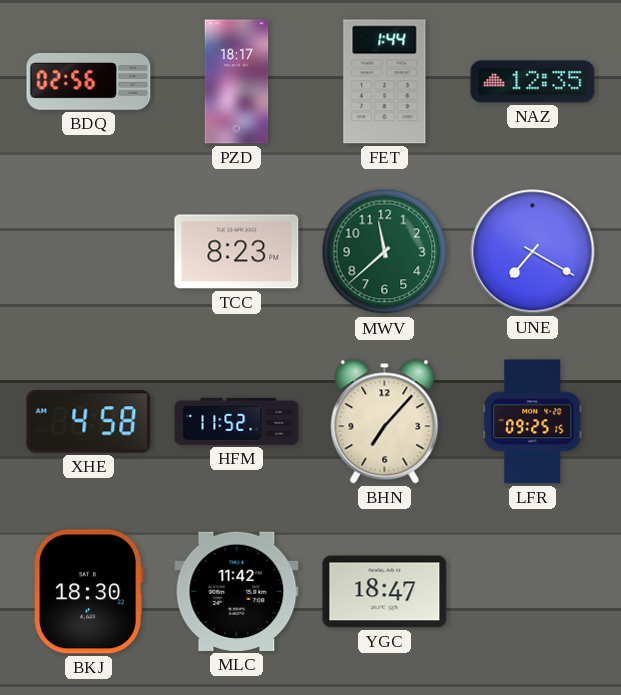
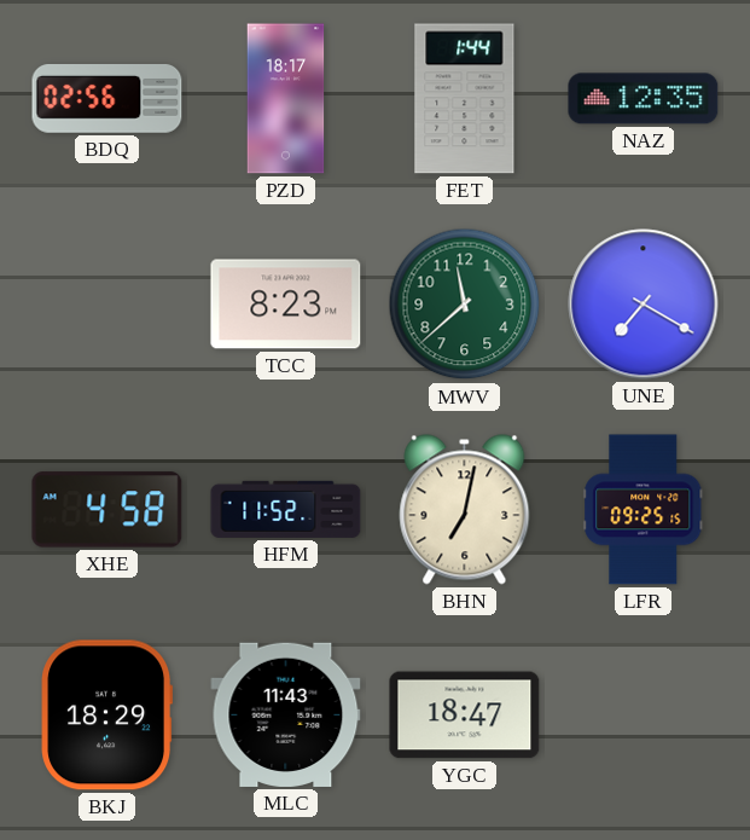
BHN: 7:07 -> 7:02
BKJ: 18:30 -> 18:29
MLC: 11:42 -> 11:43
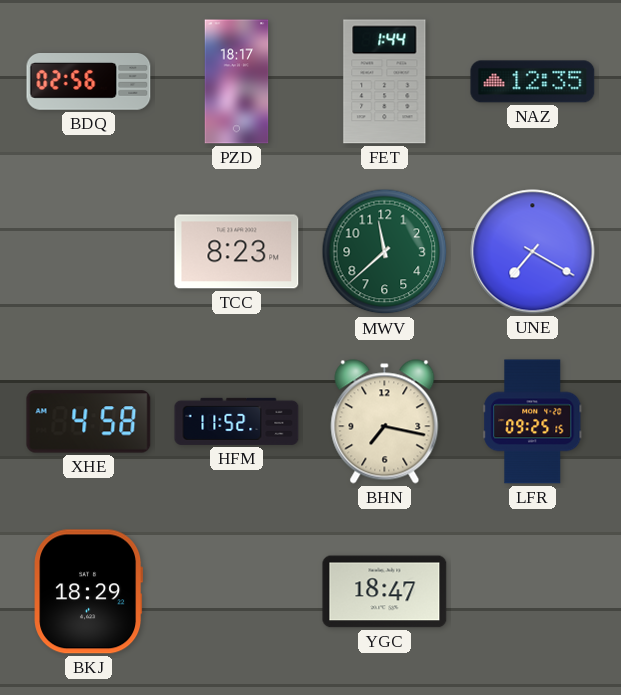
BHN: 7:02 -> 7:17
MLC: 11:43 -> none
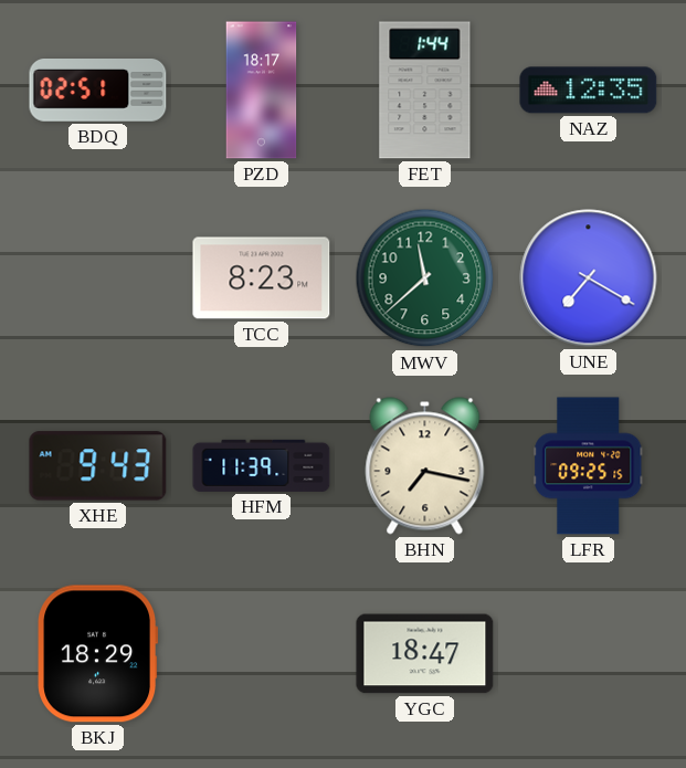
BDQ: 02:56 -> 02:51
XHE: 4:58 -> 9:43
HFM: 11:52 -> 11:39
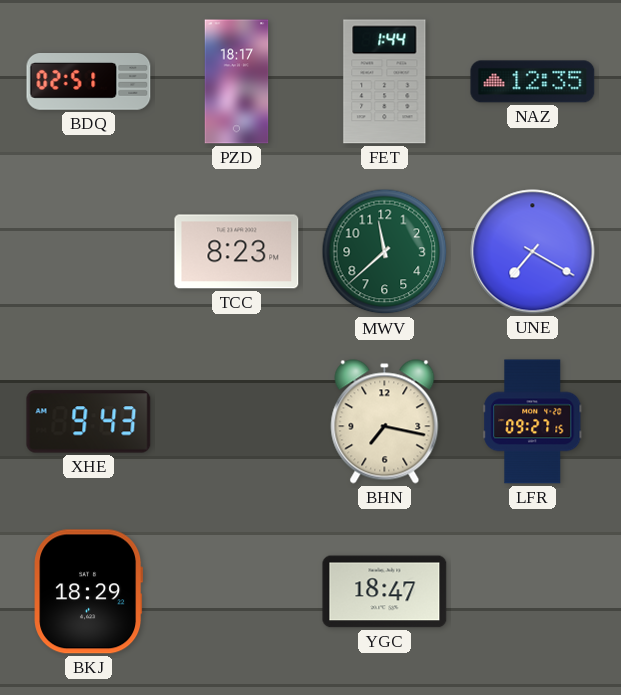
HFM: 11:39 -> none
LFR: 09:25 -> 09:27
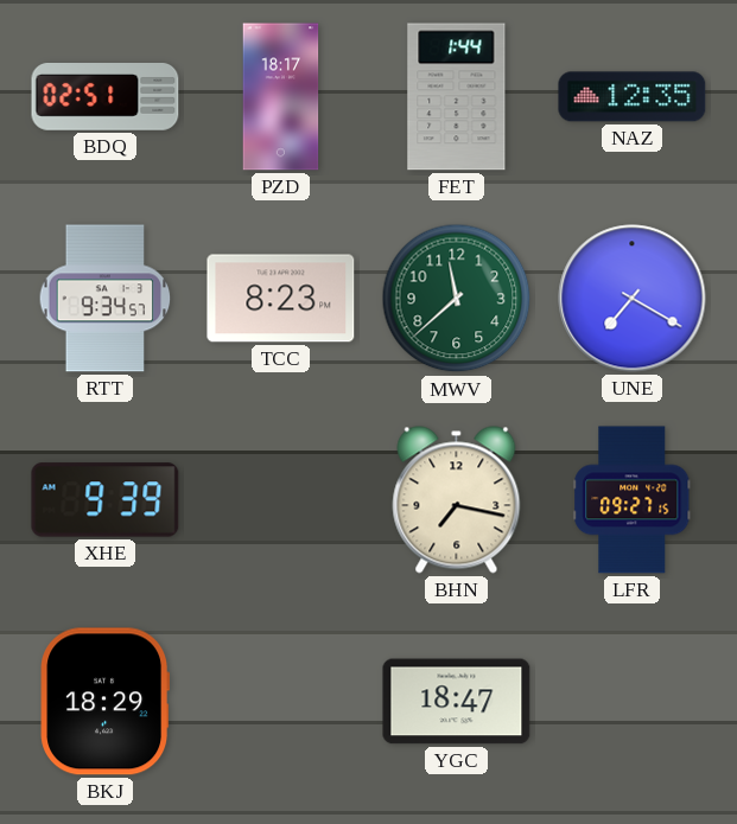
RTT: none -> 9:34
XHE: 9:43 -> 9:39
